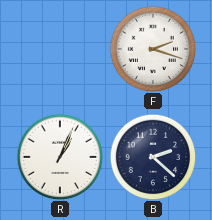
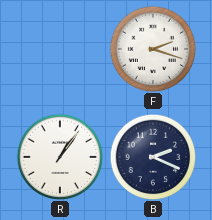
R: 1:04 -> 1:06
B: 2:22 -> 2:19
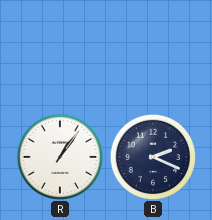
F: 2:18 -> none
